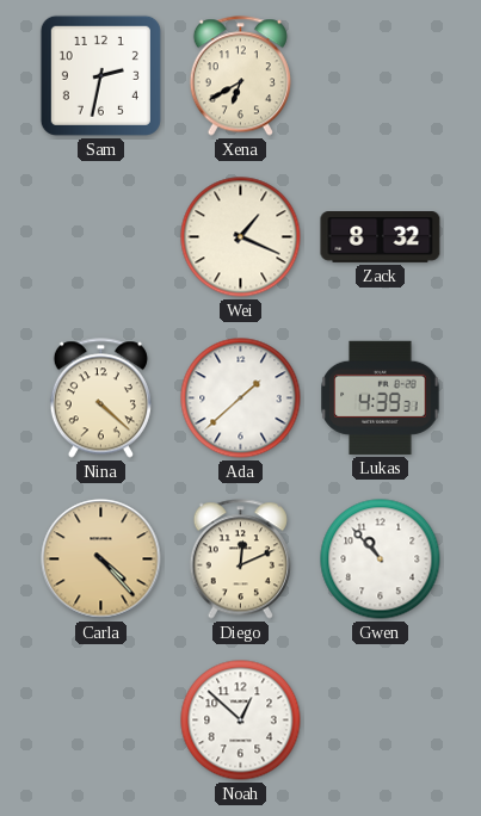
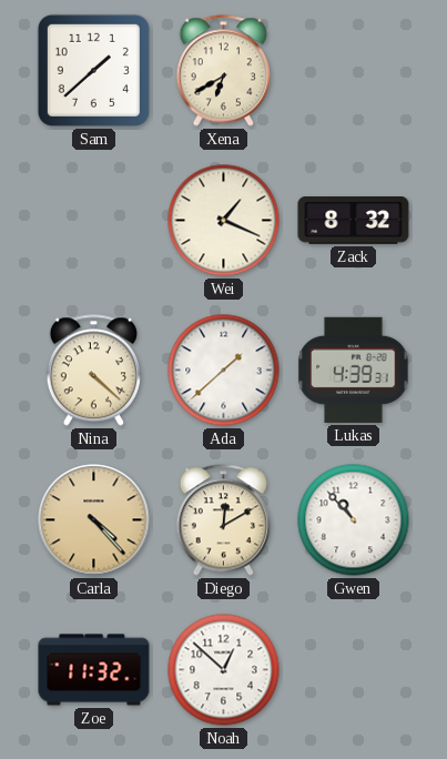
Sam: 2:32 -> 1:38
Diego: 12:11 -> 12:10
Zoe: none -> 11:32
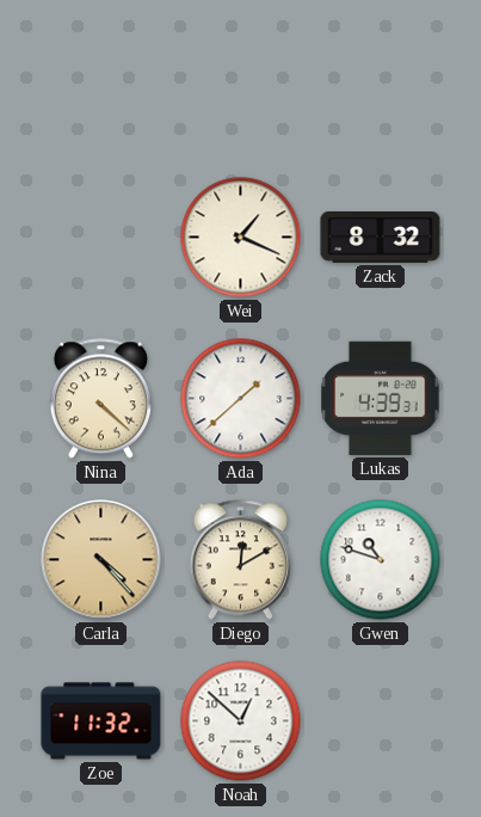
Sam: 1:38 -> none
Xena: 6:40 -> none
Gwen: 10:53 -> 10:48
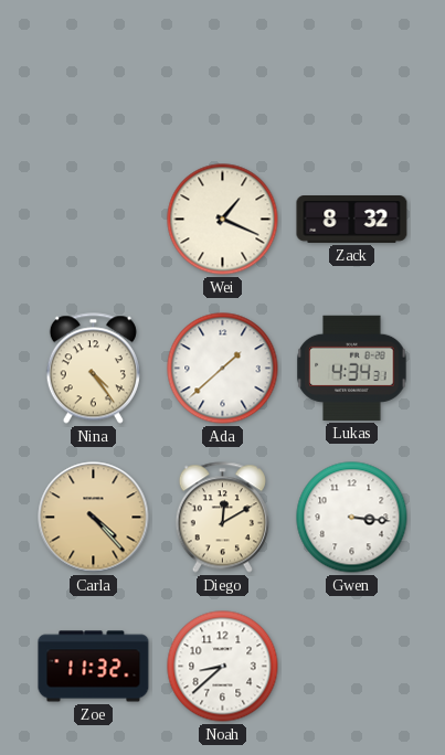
Nina: 4:22 -> 4:24
Lukas: 4:39 -> 4:34
Gwen: 10:48 -> 3:16
Noah: 12:52 -> 8:38
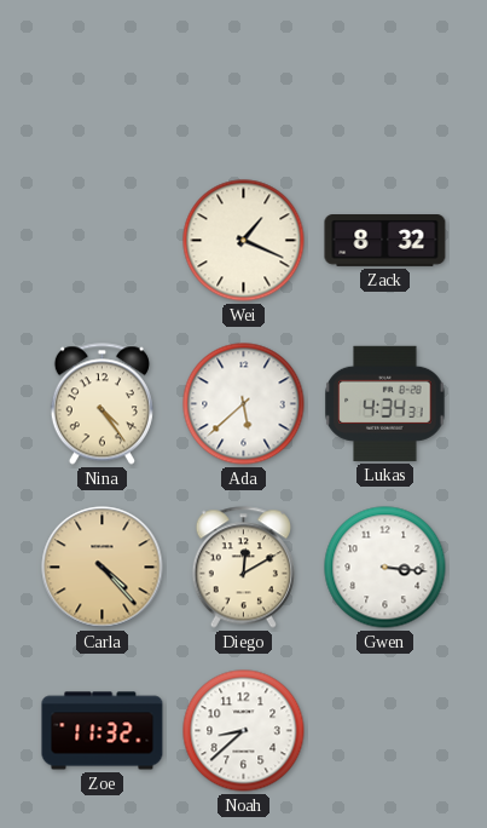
Ada: 1:38 -> 5:38
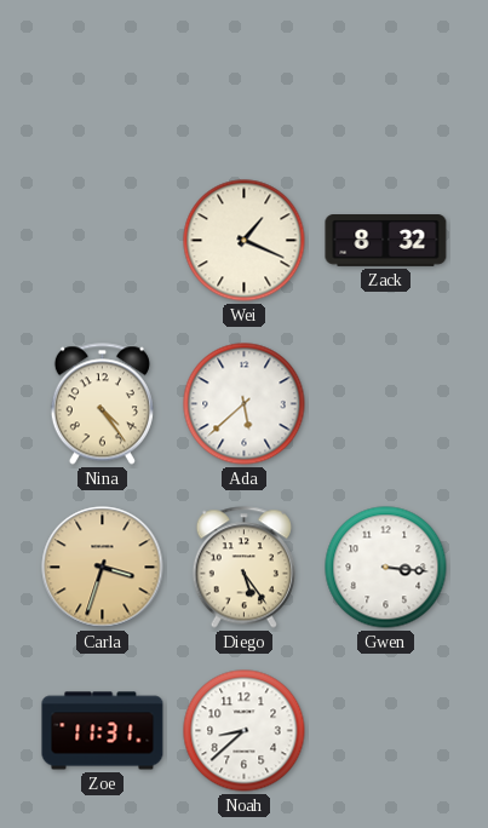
Lukas: 4:34 -> none
Carla: 4:23 -> 3:33
Diego: 12:10 -> 5:24
Zoe: 11:32 -> 11:31
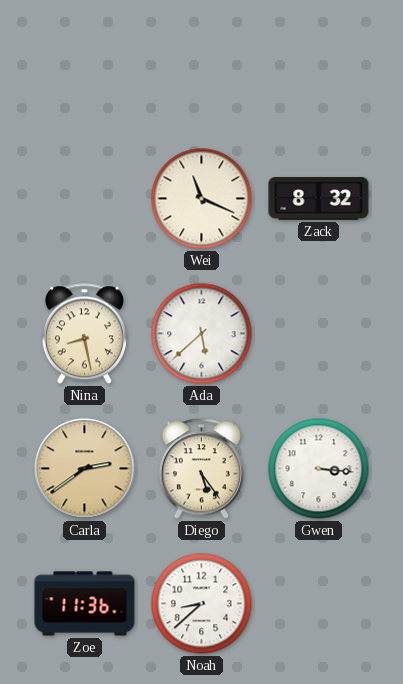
Wei: 1:19 -> 11:19
Nina: 4:24 -> 8:28
Carla: 3:33 -> 2:39
Zoe: 11:31 -> 11:36
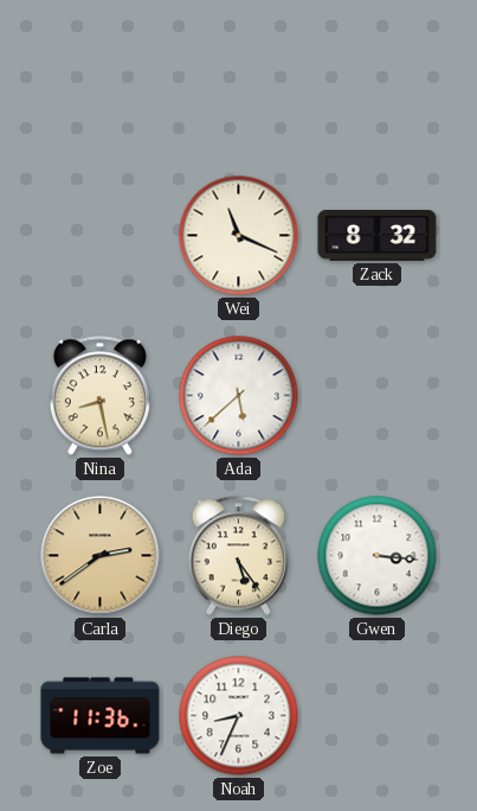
Noah: 8:38 -> 8:34
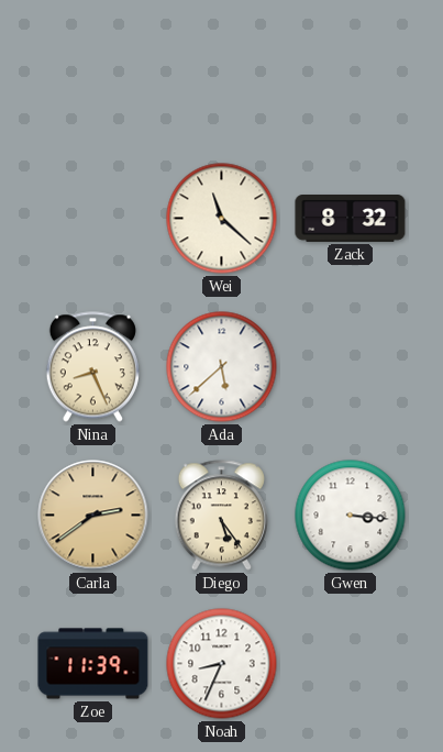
Wei: 11:19 -> 11:22
Nina: 8:28 -> 8:26
Zoe: 11:36 -> 11:39
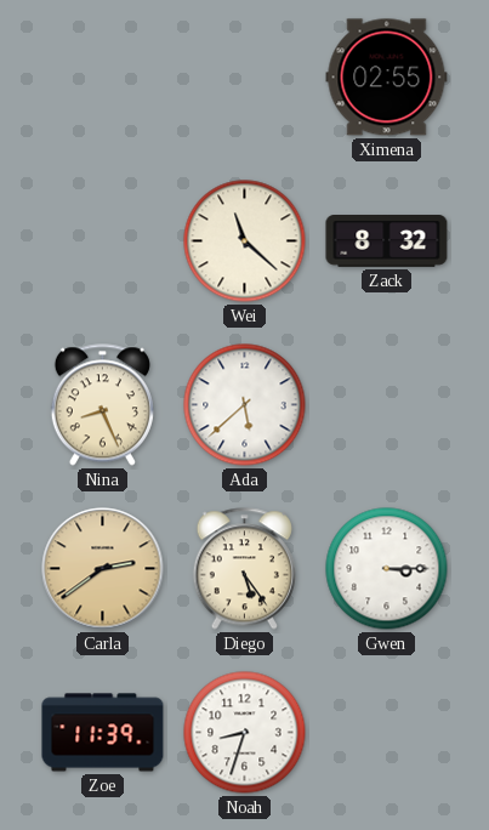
Ximena: none -> 02:55
Gwen: 3:16 -> 3:15
Noah: 8:34 -> 8:33
